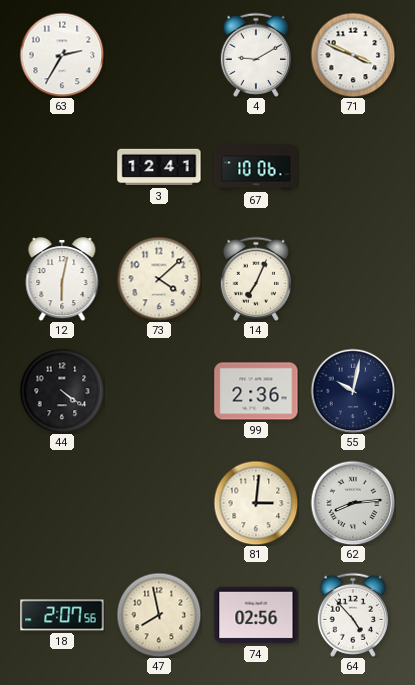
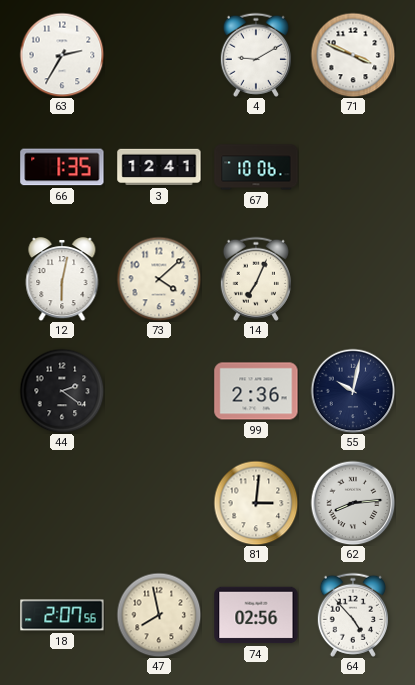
66: none -> 1:35
44: 4:21 -> 2:21
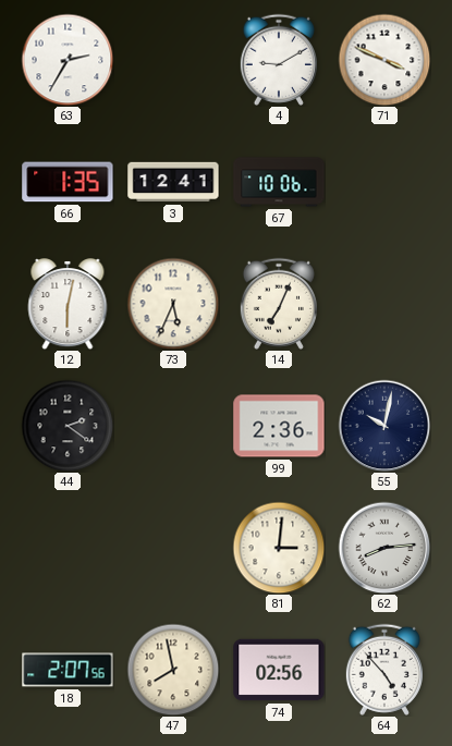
73: 4:08 -> 5:34
